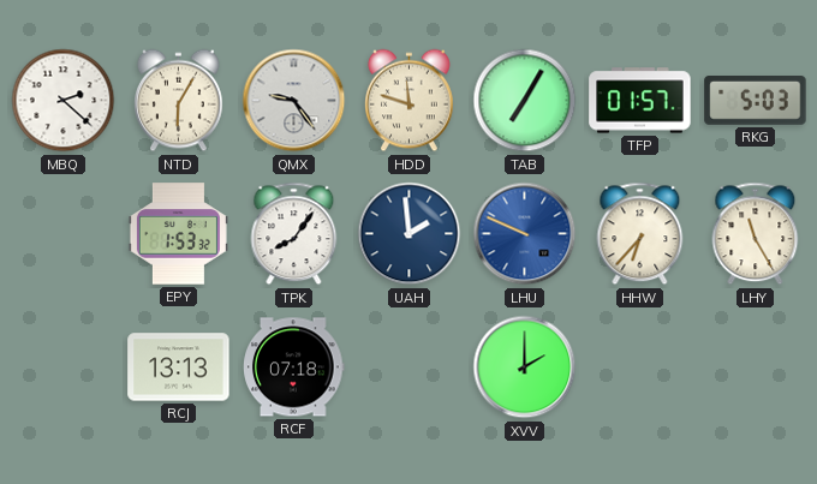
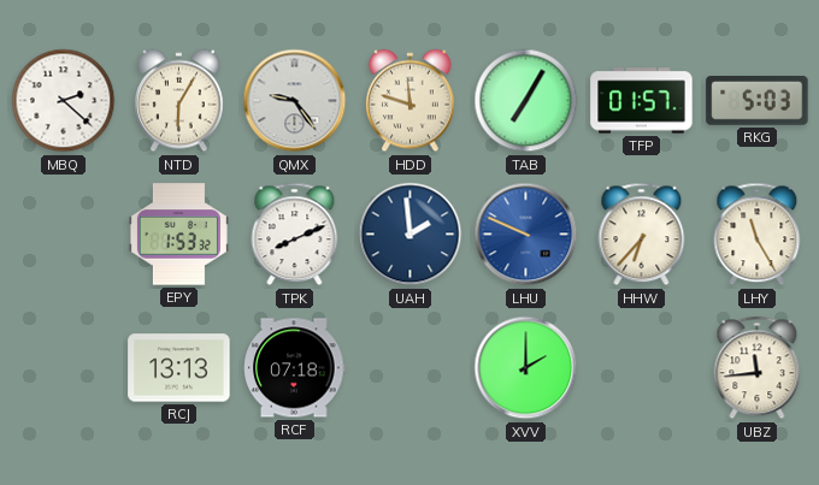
TPK: 8:06 -> 8:11
UBZ: none -> 11:44
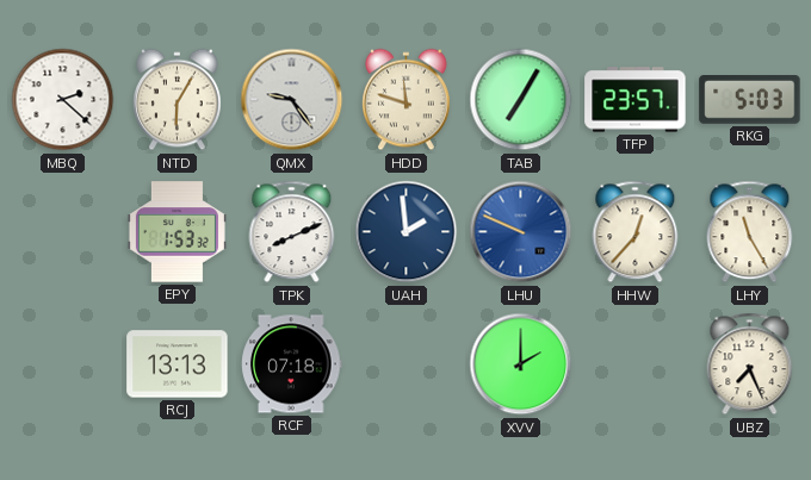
TFP: 01:57 -> 23:57
HHW: 6:37 -> 12:37
UBZ: 11:44 -> 7:26
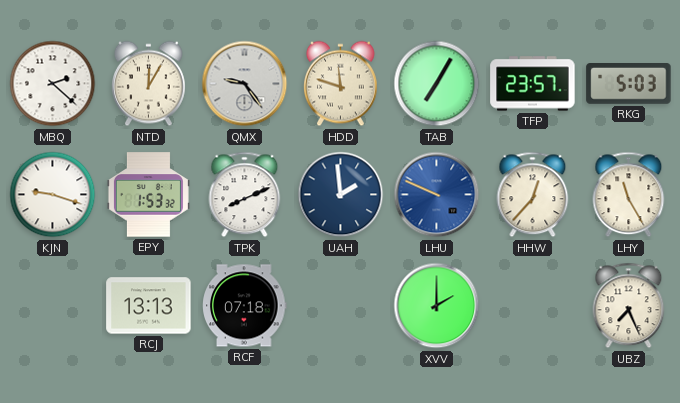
NTD: 6:05 -> 12:05
KJN: none -> 9:18
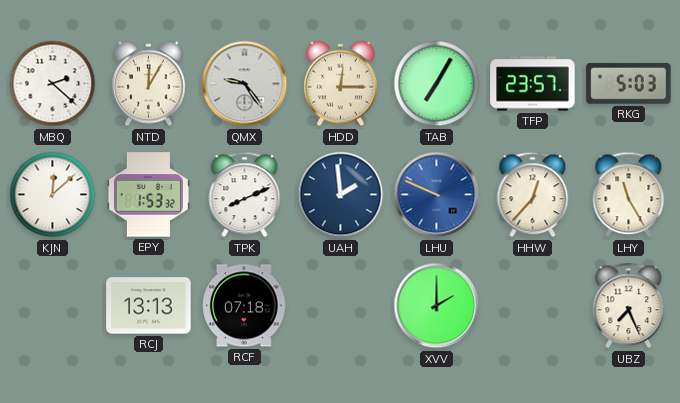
HDD: 11:48 -> 12:15
KJN: 9:18 -> 12:08
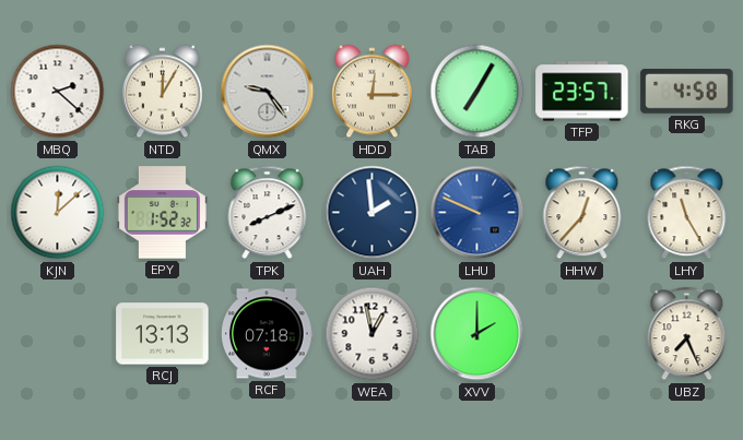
RKG: 5:03 -> 4:58
EPY: 1:53 -> 1:52
WEA: none -> 12:58
